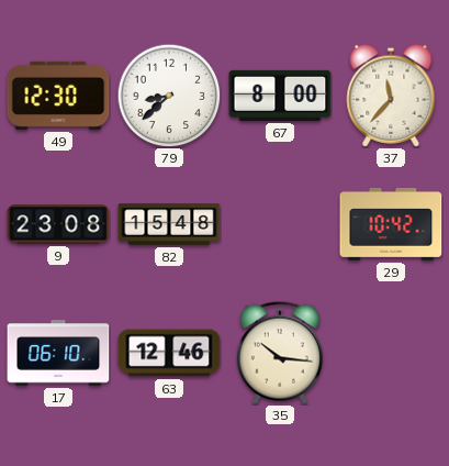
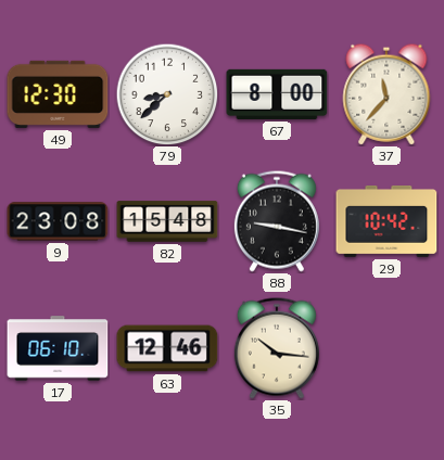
88: none -> 9:17
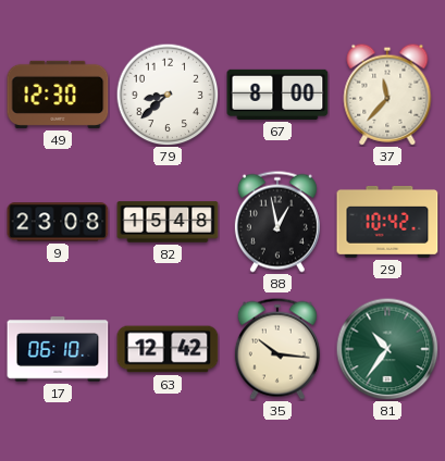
88: 9:17 -> 12:58
63: 12:46 -> 12:42
81: none -> 10:36
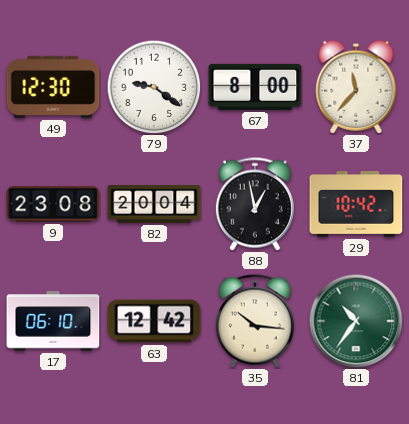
79: 8:38 -> 9:21
82: 15:48 -> 20:04
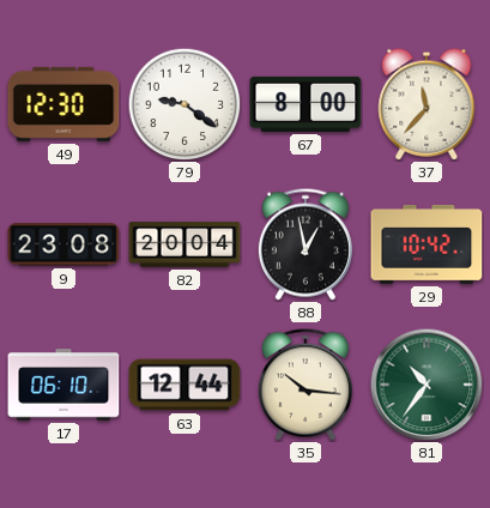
63: 12:42 -> 12:44
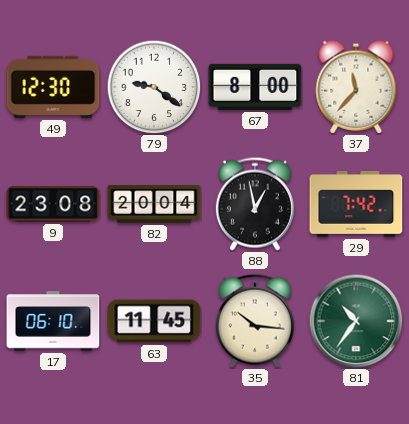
29: 10:42 -> 7:42
63: 12:44 -> 11:45
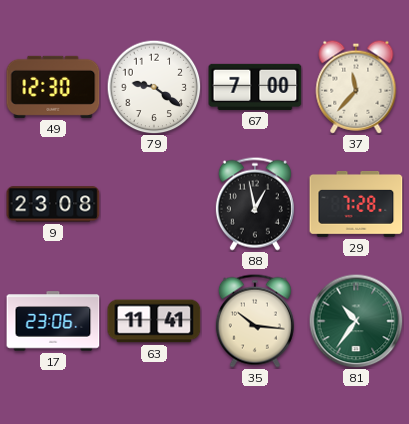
67: 8:00 -> 7:00
82: 20:04 -> none
29: 7:42 -> 7:28
17: 06:10 -> 23:06
63: 11:45 -> 11:41
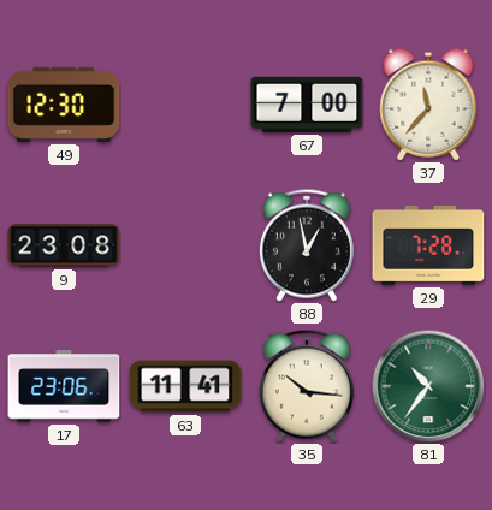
79: 9:21 -> none
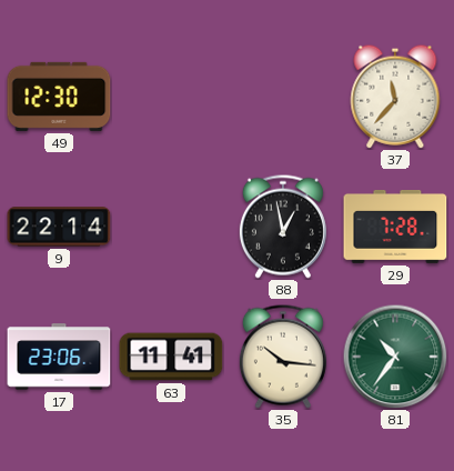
67: 7:00 -> none
9: 23:08 -> 22:14
